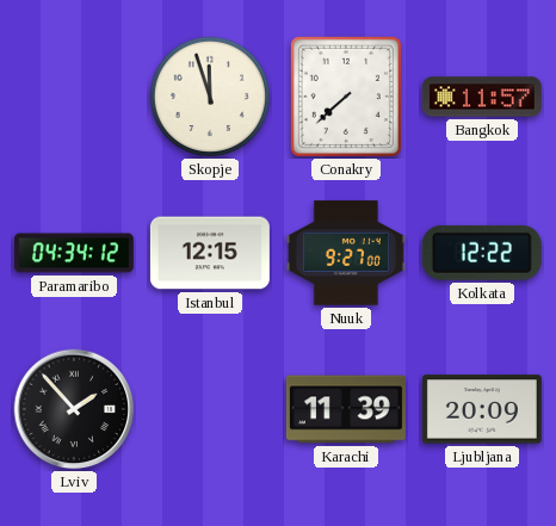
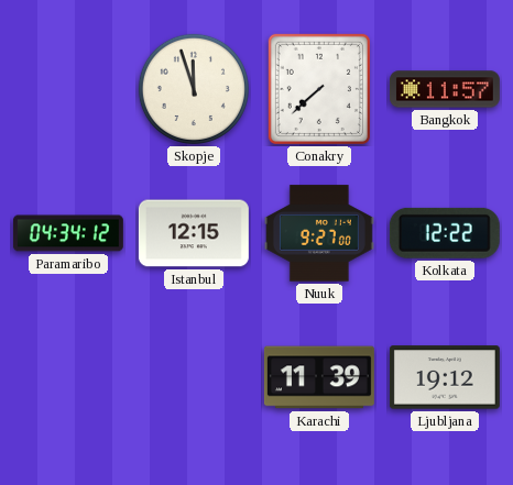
Lviv: 1:53 -> none
Ljubljana: 20:09 -> 19:12
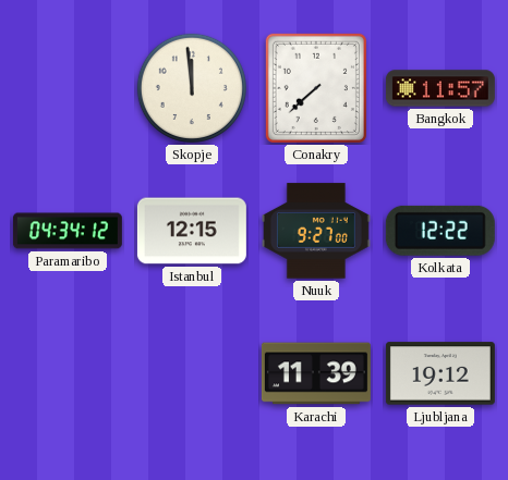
Skopje: 11:57 -> 11:59
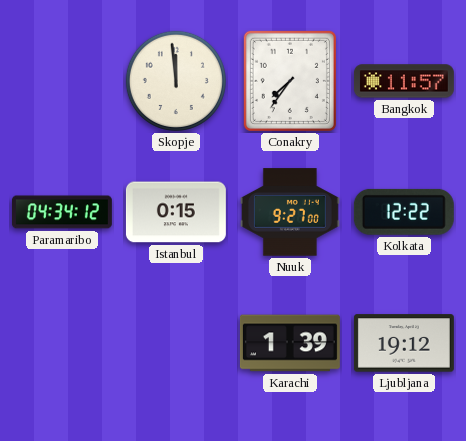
Conakry: 7:38 -> 7:36
Istanbul: 12:15 -> 0:15
Karachi: 11:39 -> 1:39
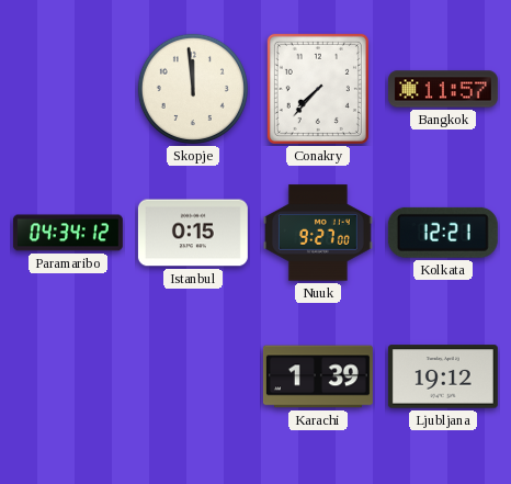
Conakry: 7:36 -> 7:37
Kolkata: 12:22 -> 12:21
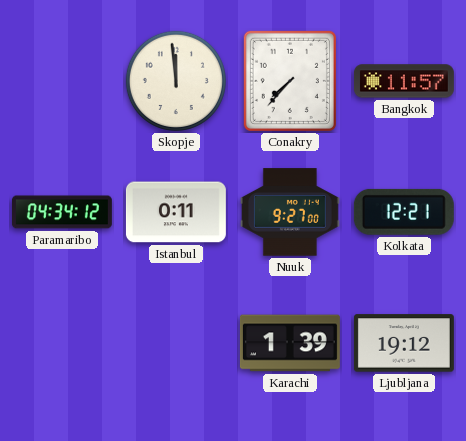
Istanbul: 0:15 -> 0:11
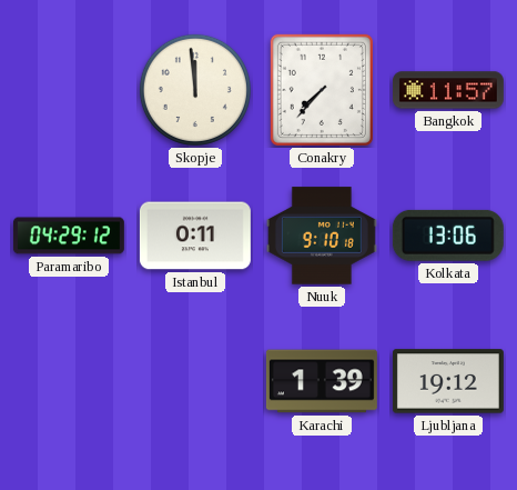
Paramaribo: 04:34 -> 04:29
Nuuk: 9:27 -> 9:10
Kolkata: 12:21 -> 13:06
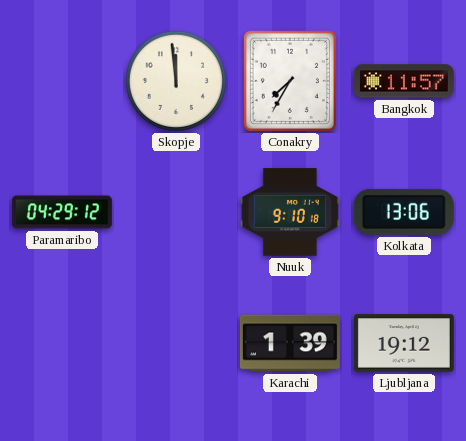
Conakry: 7:37 -> 7:35
Istanbul: 0:11 -> none
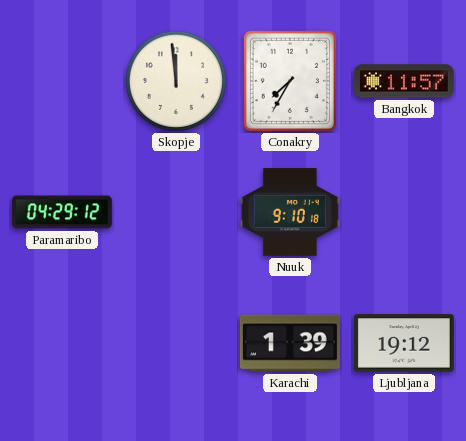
Kolkata: 13:06 -> none
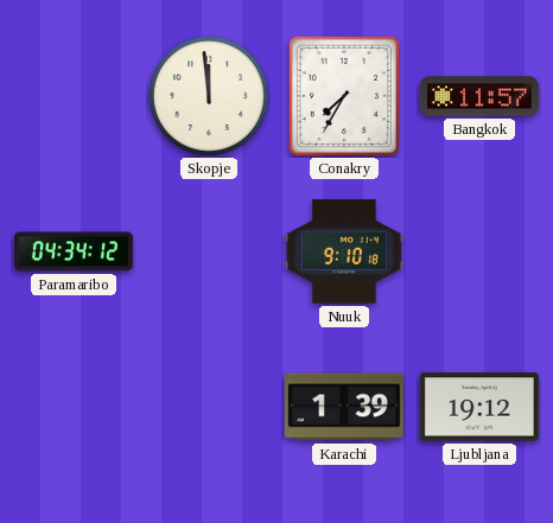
Paramaribo: 04:29 -> 04:34
